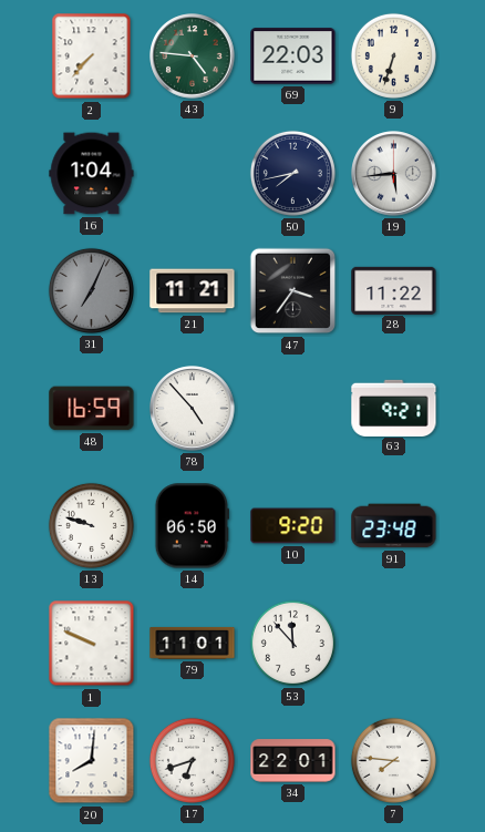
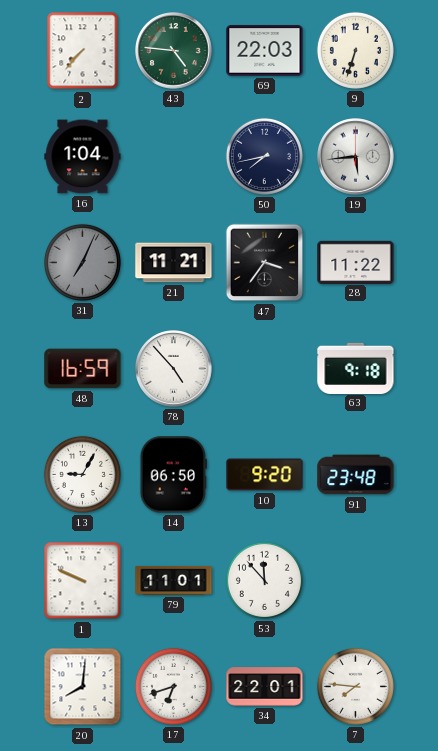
63: 9:21 -> 9:18
13: 9:48 -> 9:05
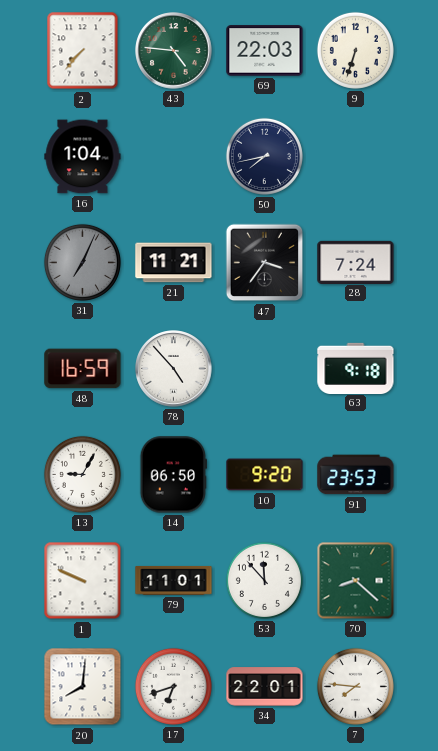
19: 5:44 -> none
28: 11:22 -> 7:24
91: 23:48 -> 23:53
70: none -> 8:22
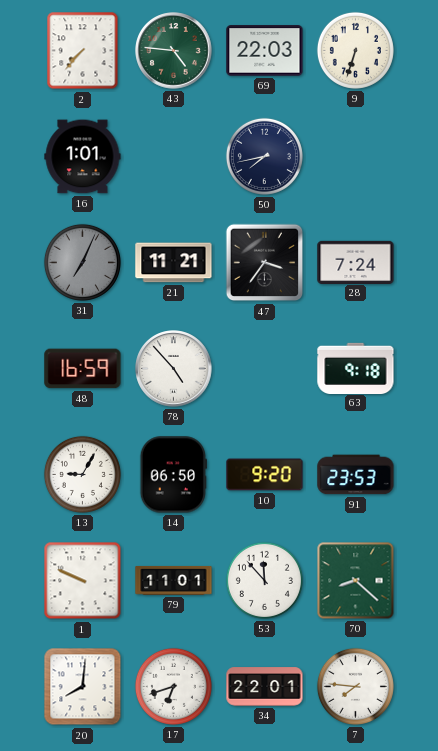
16: 1:04 -> 1:01
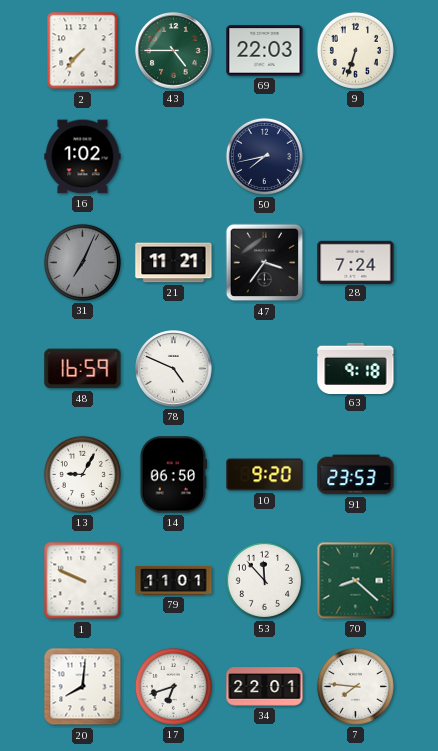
43: 4:46 -> 4:45
16: 1:01 -> 1:02
78: 4:53 -> 4:49
